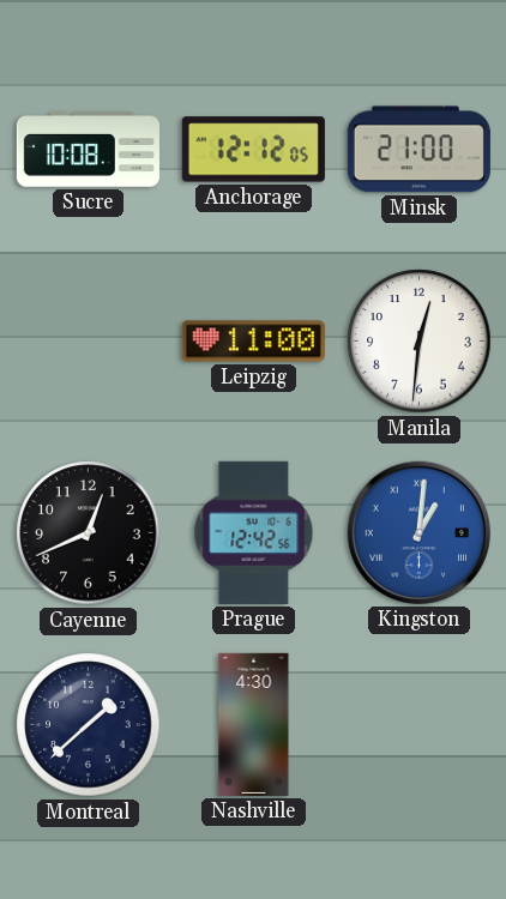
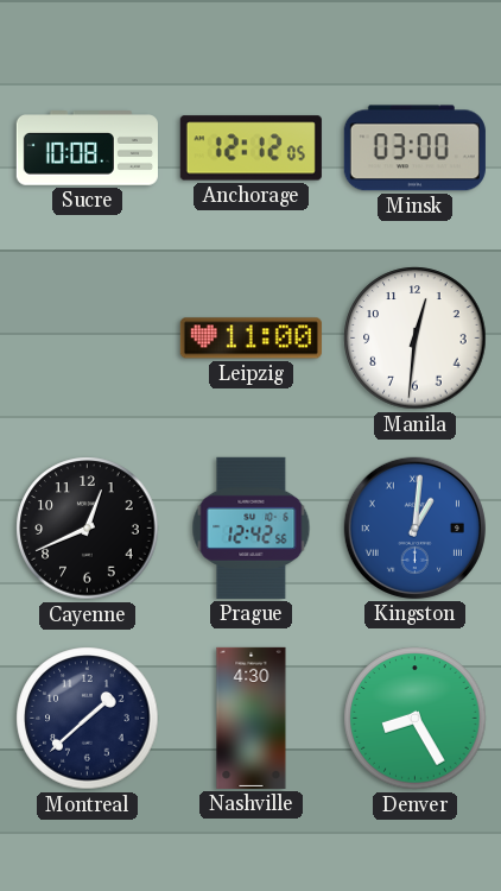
Minsk: 21:00 -> 03:00
Denver: none -> 8:25
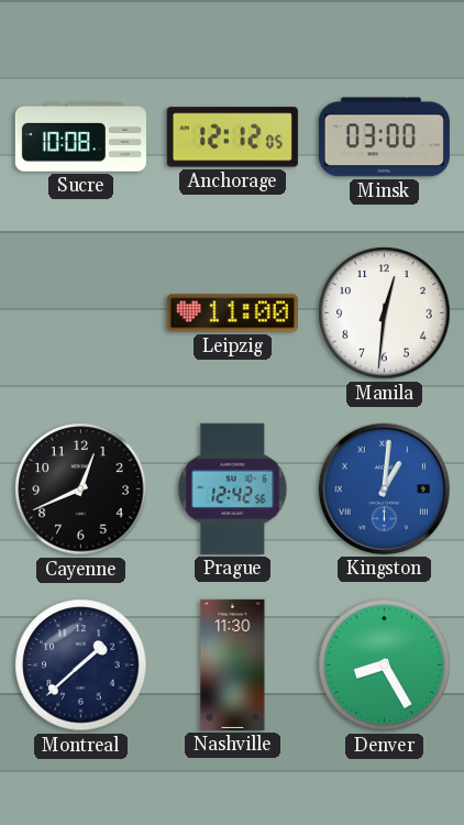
Nashville: 4:30 -> 11:30
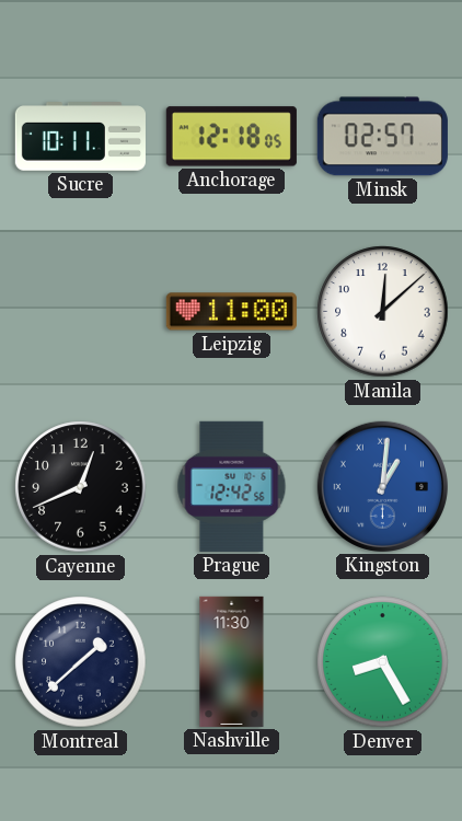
Sucre: 10:08 -> 10:11
Anchorage: 12:12 -> 12:18
Minsk: 03:00 -> 02:57
Manila: 12:31 -> 12:08
